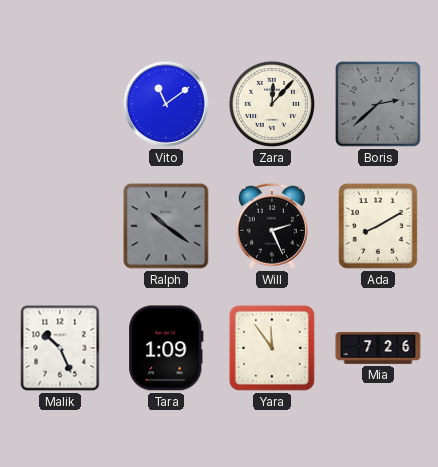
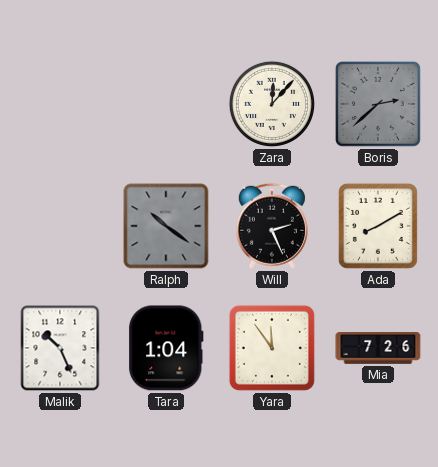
Vito: 11:09 -> none
Tara: 1:09 -> 1:04
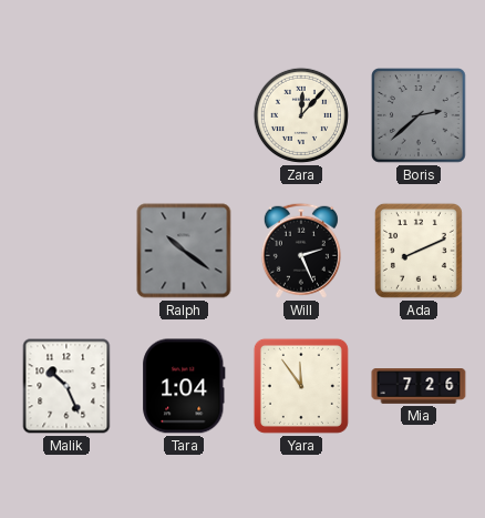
Ada: 8:10 -> 8:11
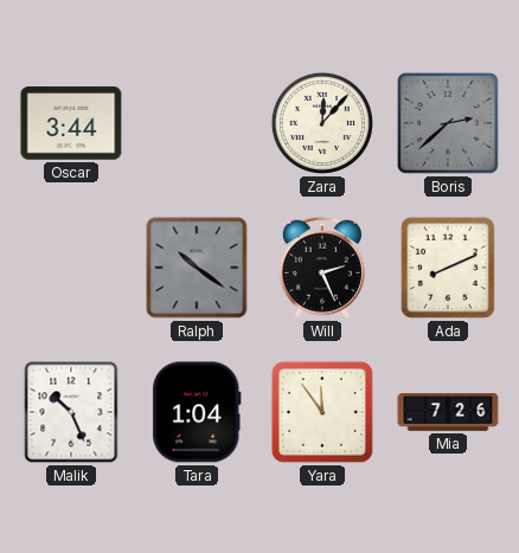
Oscar: none -> 3:44
